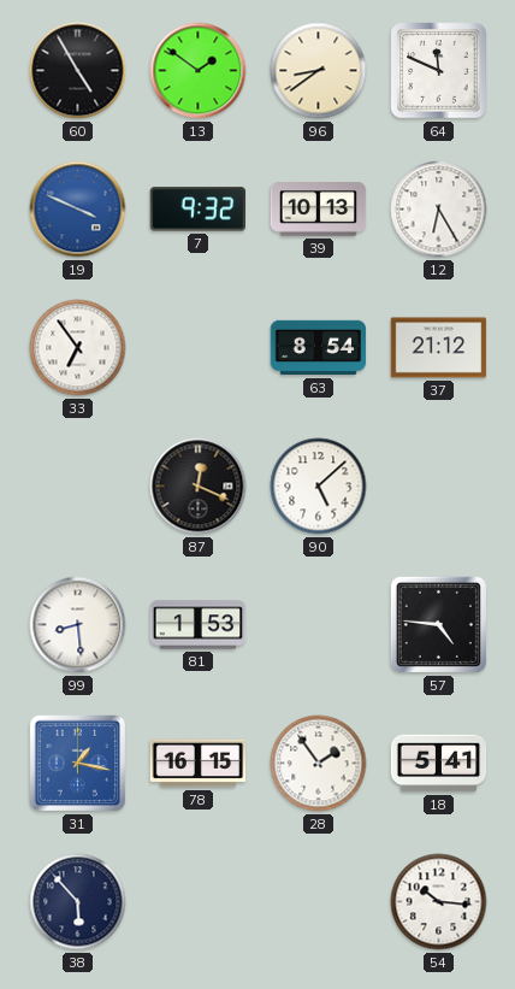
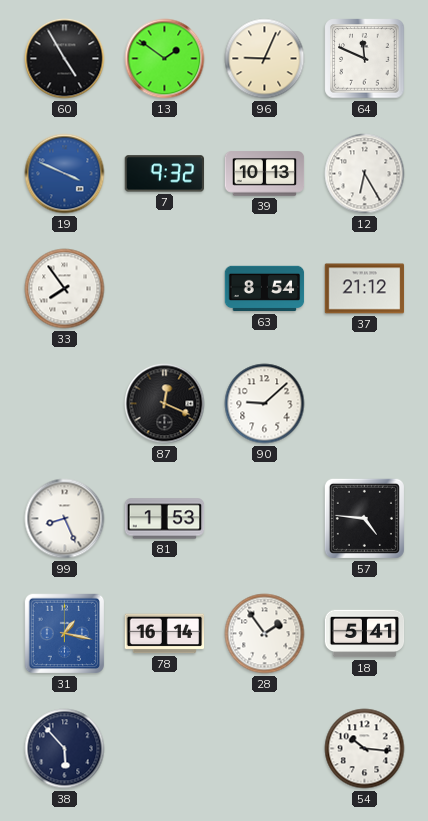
96: 8:39 -> 9:04
33: 6:54 -> 7:54
90: 5:08 -> 9:08
99: 8:29 -> 8:26
78: 16:15 -> 16:14
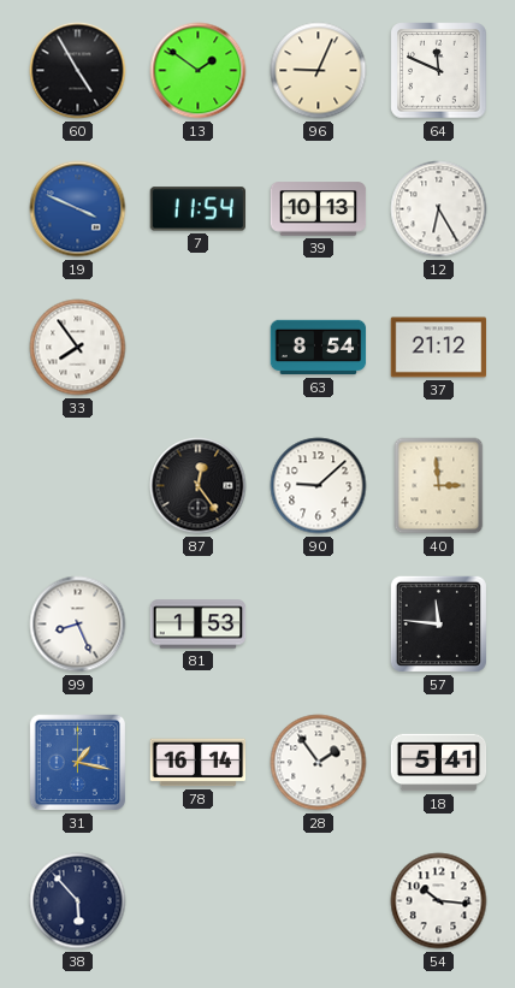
7: 9:32 -> 11:54
87: 12:19 -> 12:24
40: none -> 2:59
57: 4:46 -> 11:46
